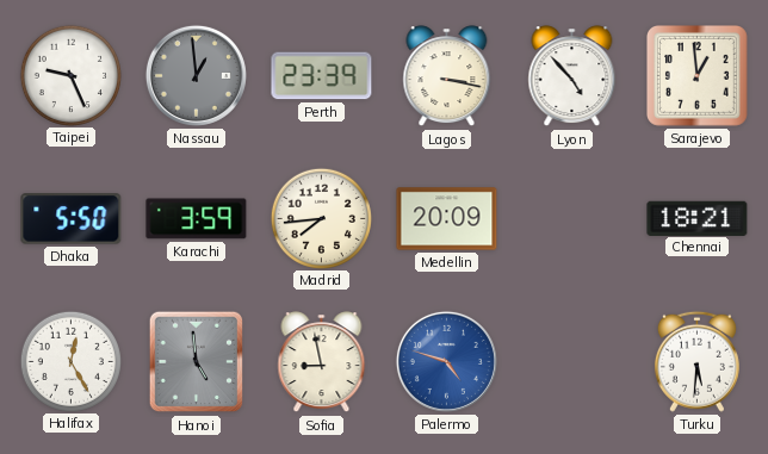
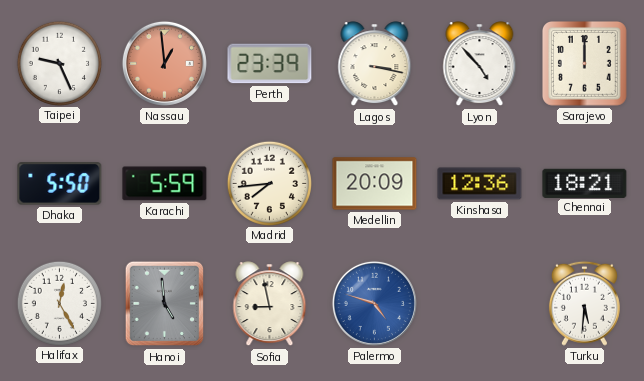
Nassau dial: grey -> salmon
Sarajevo: 12:59 -> 12:00
Karachi: 3:59 -> 5:59
Kinshasa: none -> 12:36
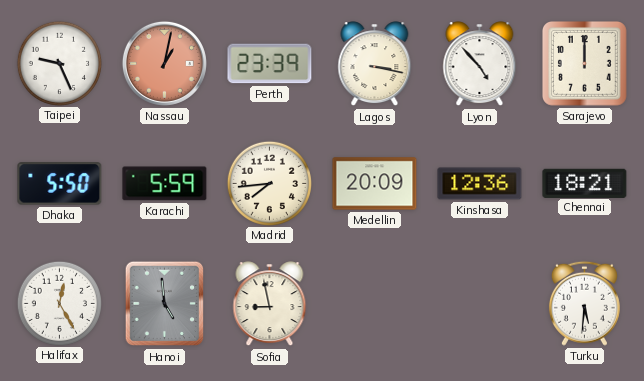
Nassau: 12:59 -> 1:02
Palermo: 4:48 -> none
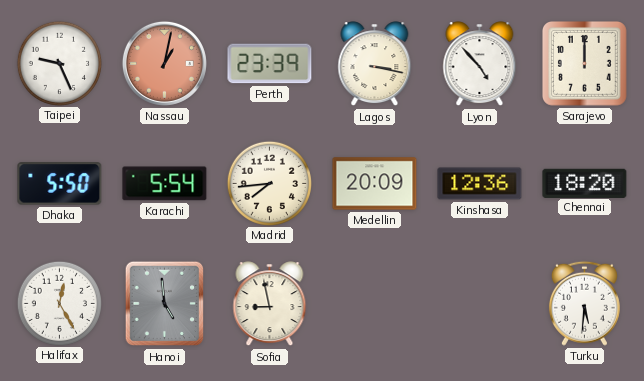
Karachi: 5:59 -> 5:54
Chennai: 18:21 -> 18:20
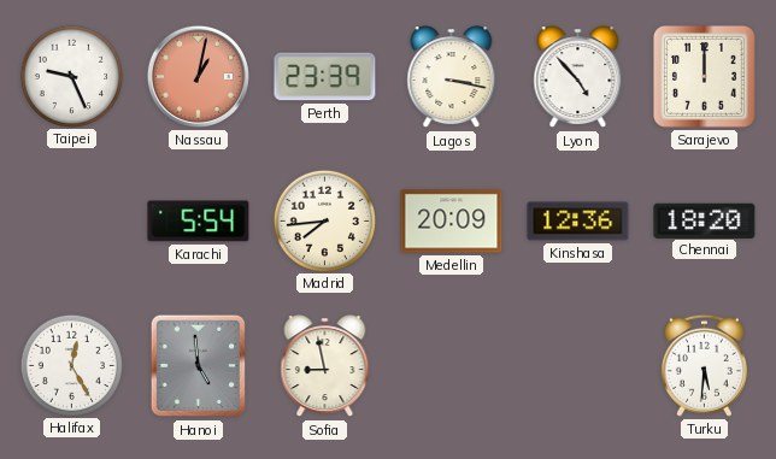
Dhaka: 5:50 -> none
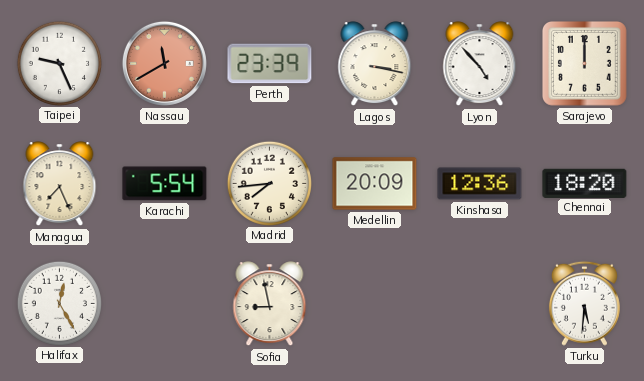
Nassau: 1:02 -> 11:40
Managua: none -> 7:26
Hanoi: 4:59 -> none
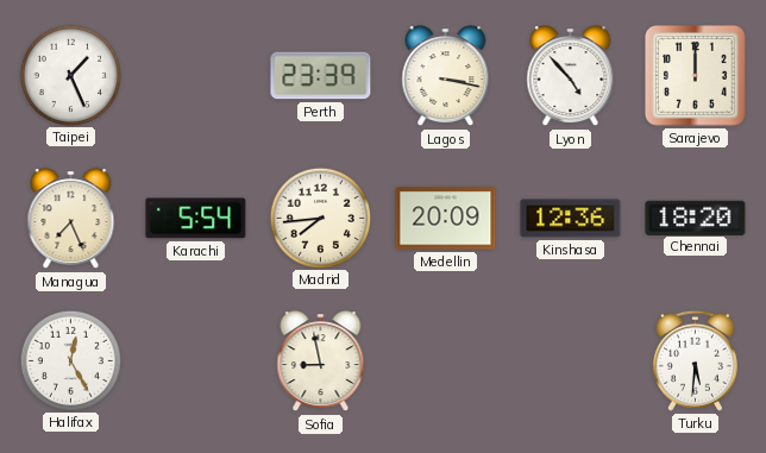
Taipei: 9:26 -> 1:26
Nassau: 11:40 -> none
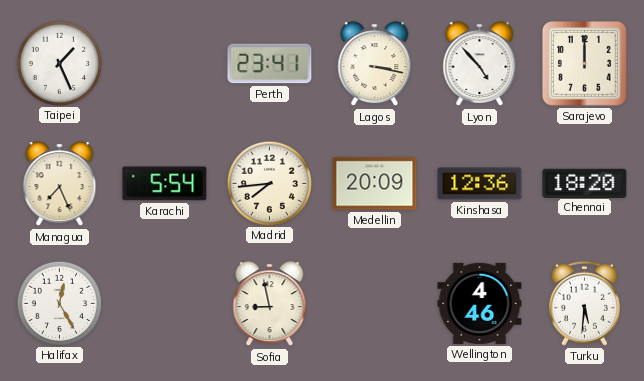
Perth: 23:39 -> 23:41
Wellington: none -> 4:46
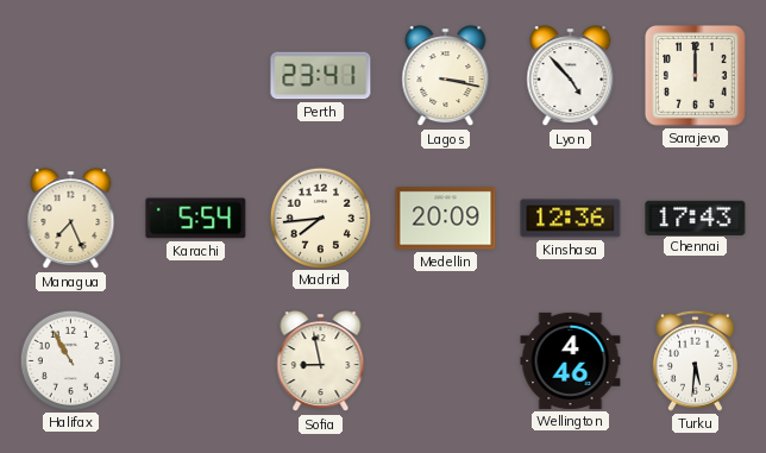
Taipei: 1:26 -> none
Chennai: 18:20 -> 17:43
Halifax: 12:25 -> 10:55
